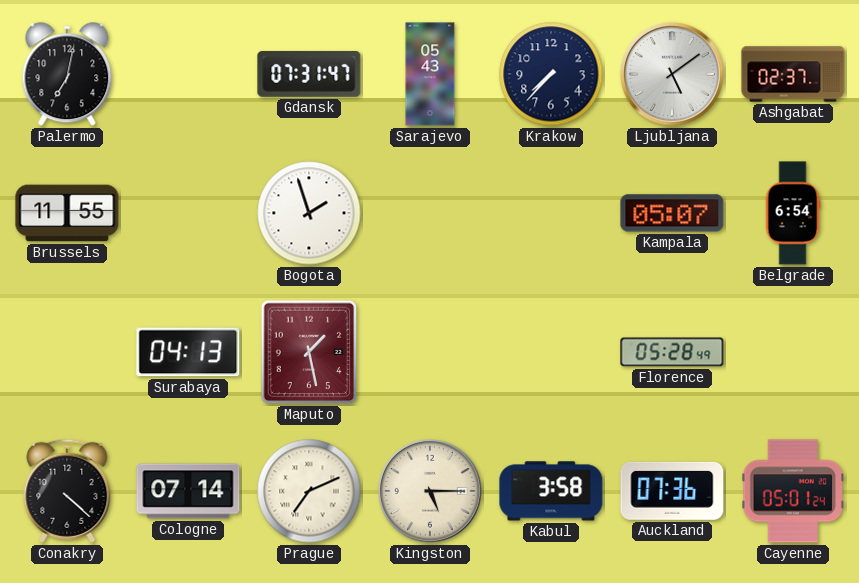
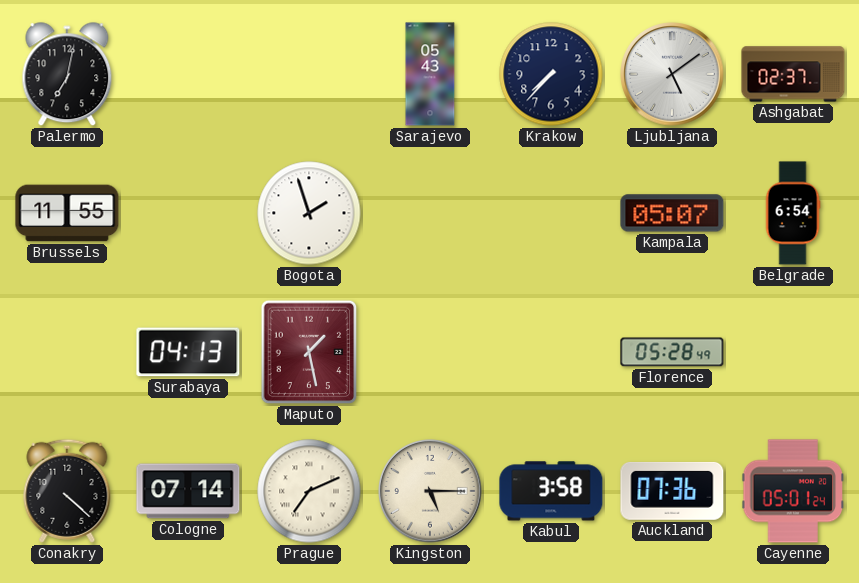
Gdansk: 07:31 -> none
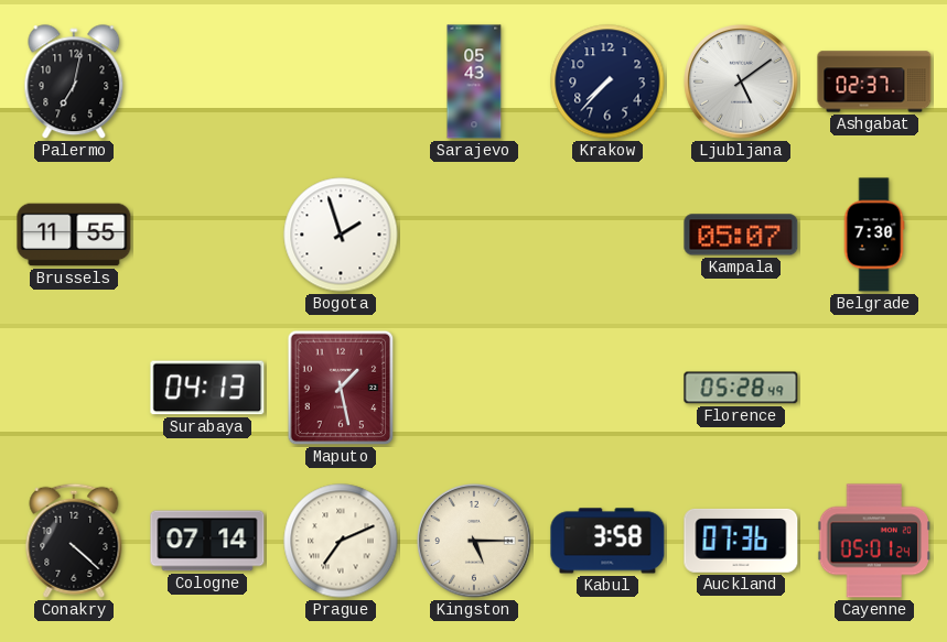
Belgrade: 6:54 -> 7:30
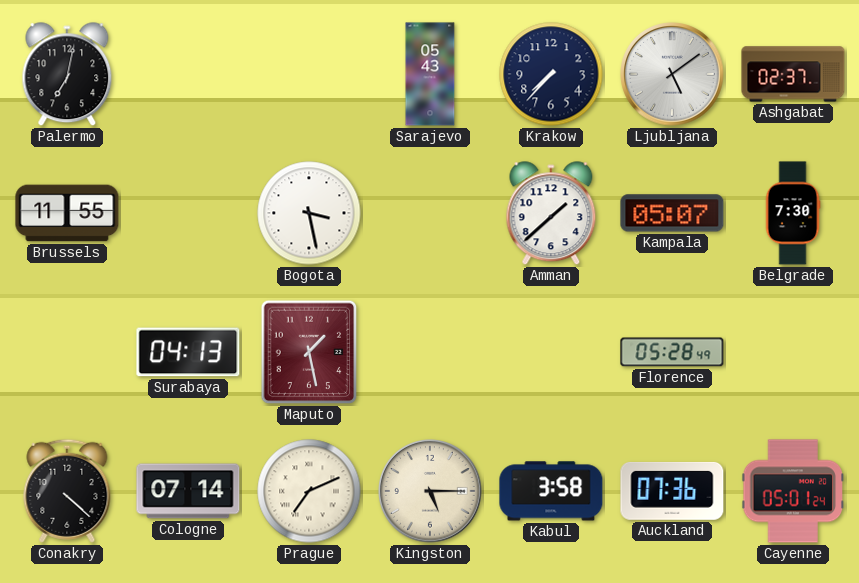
Bogota: 1:57 -> 3:28
Amman: none -> 1:38
